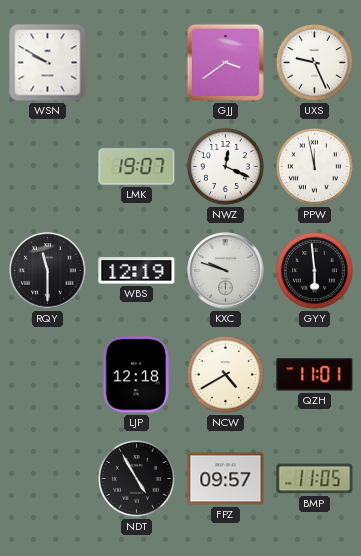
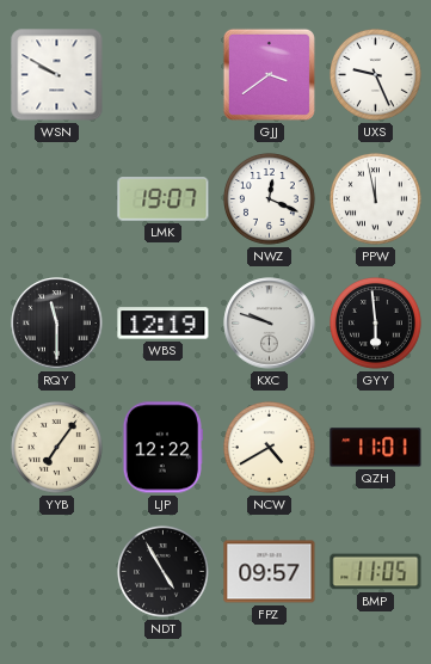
YYB: none -> 7:06
LJP: 12:18 -> 12:22
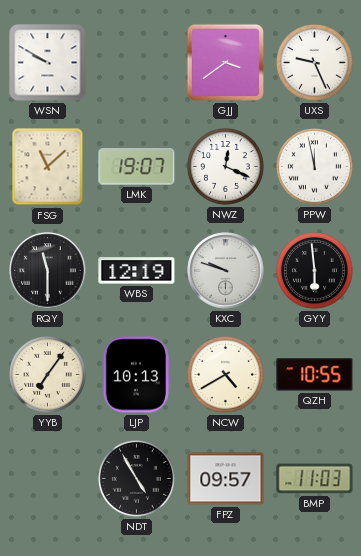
FSG: none -> 11:08
LJP: 12:22 -> 10:13
QZH: 11:01 -> 10:55
BMP: 11:05 -> 11:03
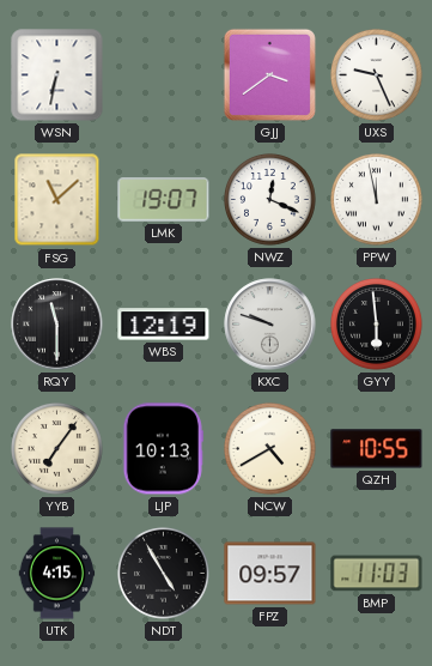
WSN: 9:50 -> 6:32
UTK: none -> 4:15
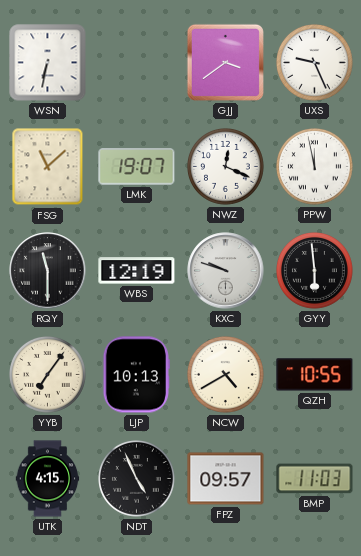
NDT: 4:55 -> 4:56
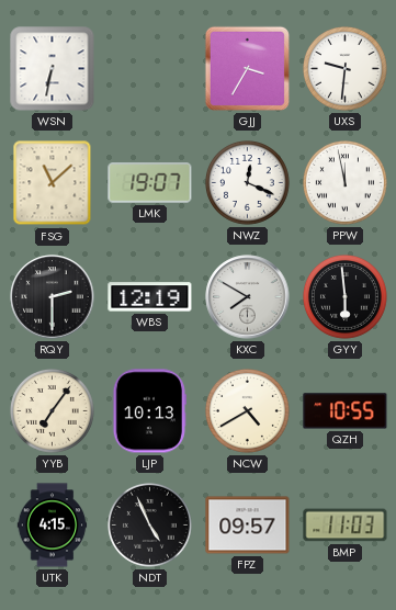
GJJ: 3:39 -> 3:35
UXS: 9:26 -> 9:31
RQY: 11:30 -> 2:30
KXC: 9:48 -> 7:50
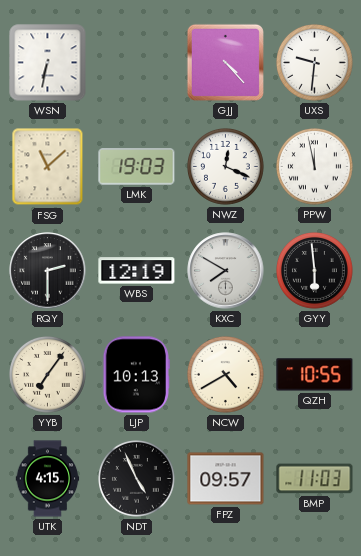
GJJ: 3:35 -> 4:23
LMK: 19:07 -> 19:03
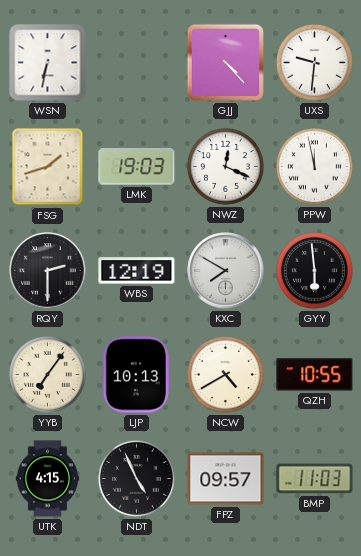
FSG: 11:08 -> 1:42
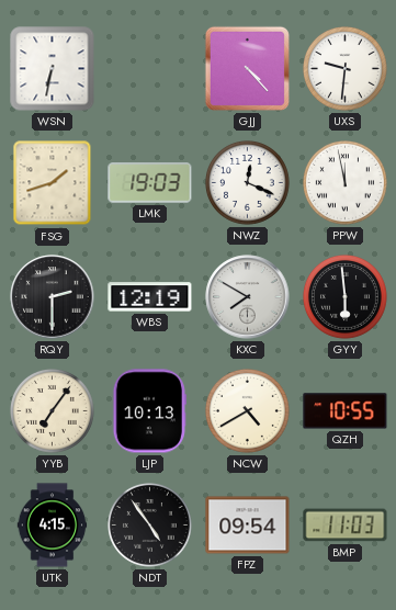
NDT: 4:56 -> 4:54
FPZ: 09:57 -> 09:54
